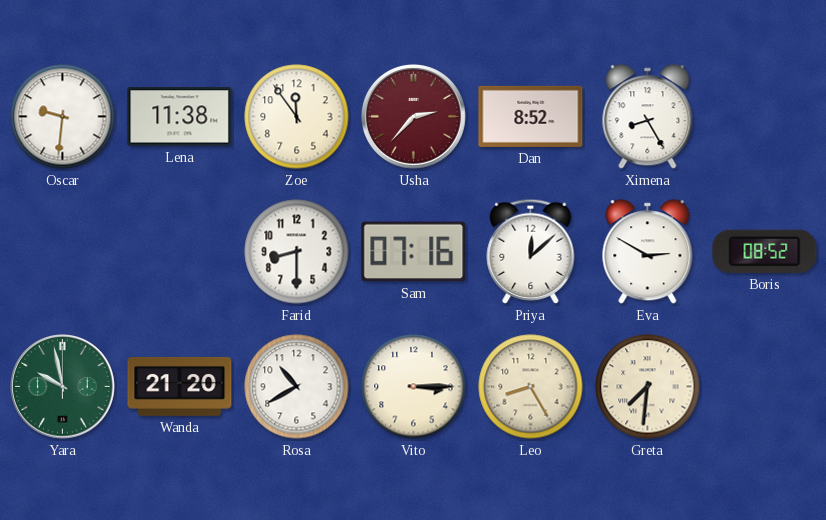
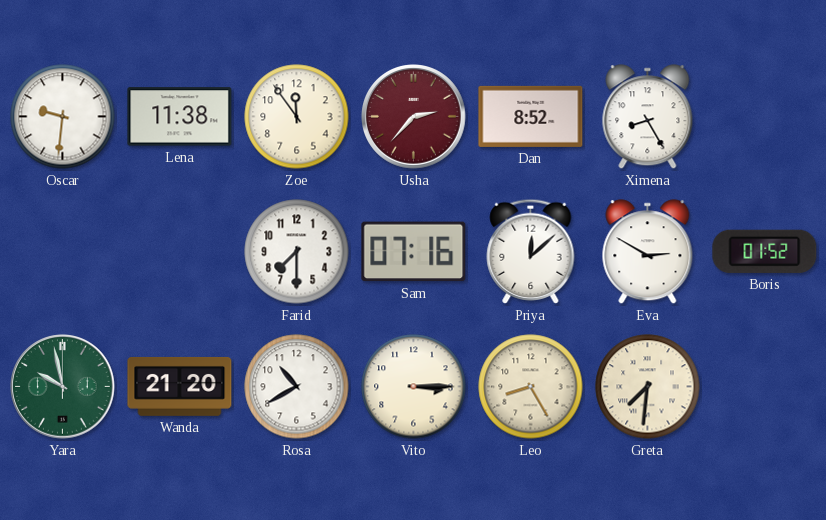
Farid: 8:30 -> 7:30
Boris: 08:52 -> 01:52
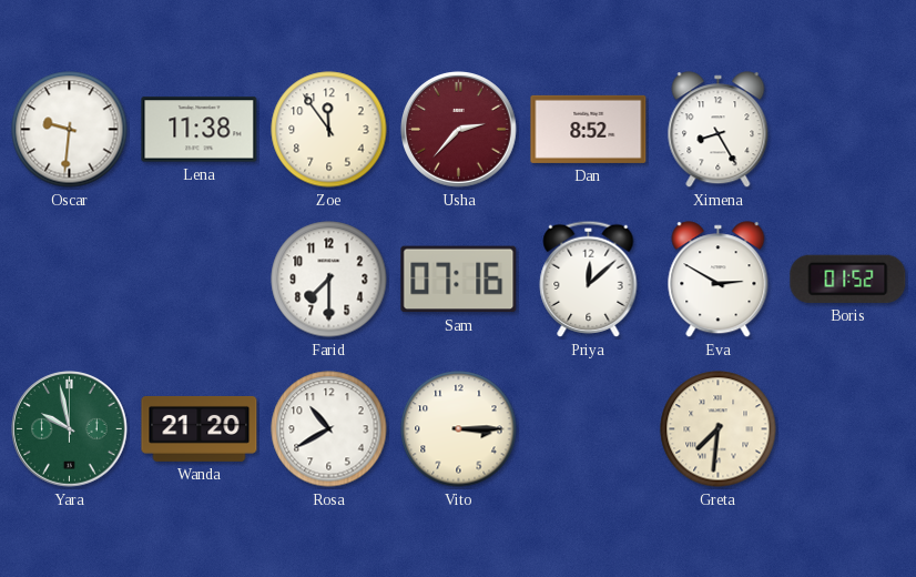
Leo: 8:25 -> none
